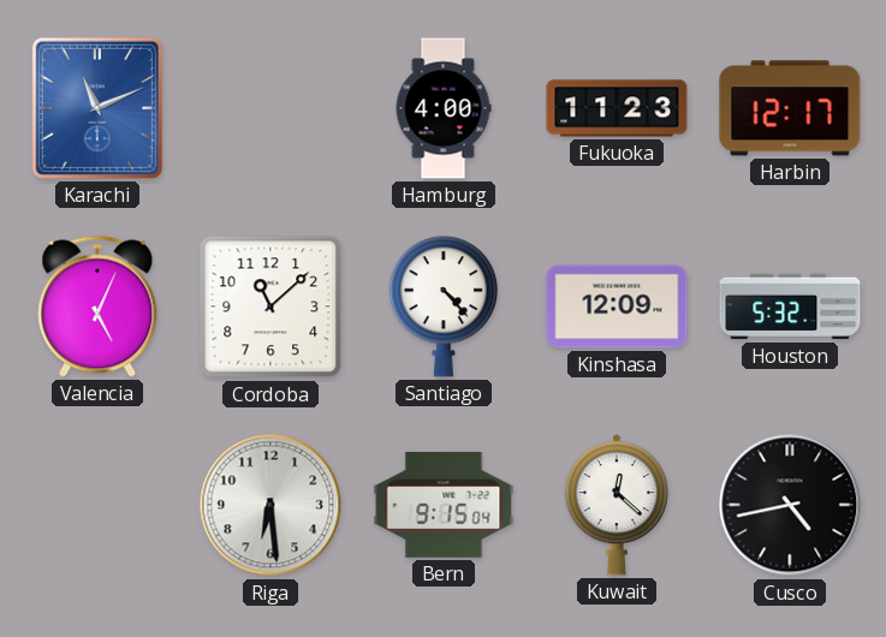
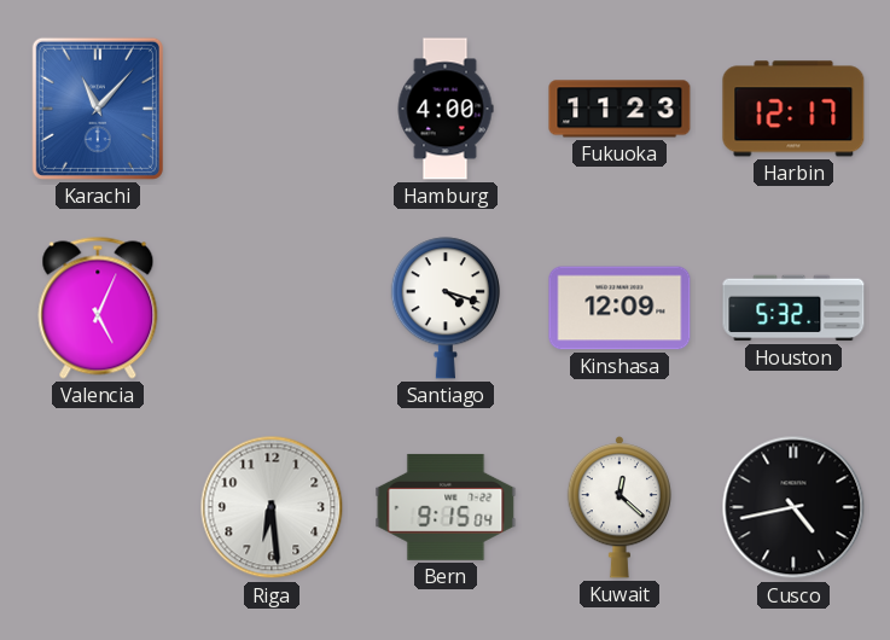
Karachi: 11:11 -> 11:07
Cordoba: 11:08 -> none
Santiago: 4:23 -> 4:18
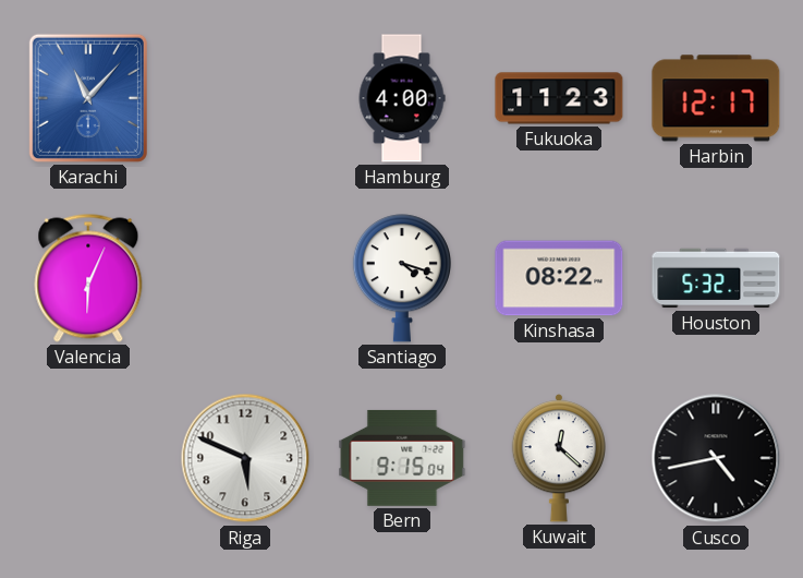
Valencia: 5:04 -> 6:04
Kinshasa: 12:09 -> 08:22
Riga: 6:29 -> 5:49
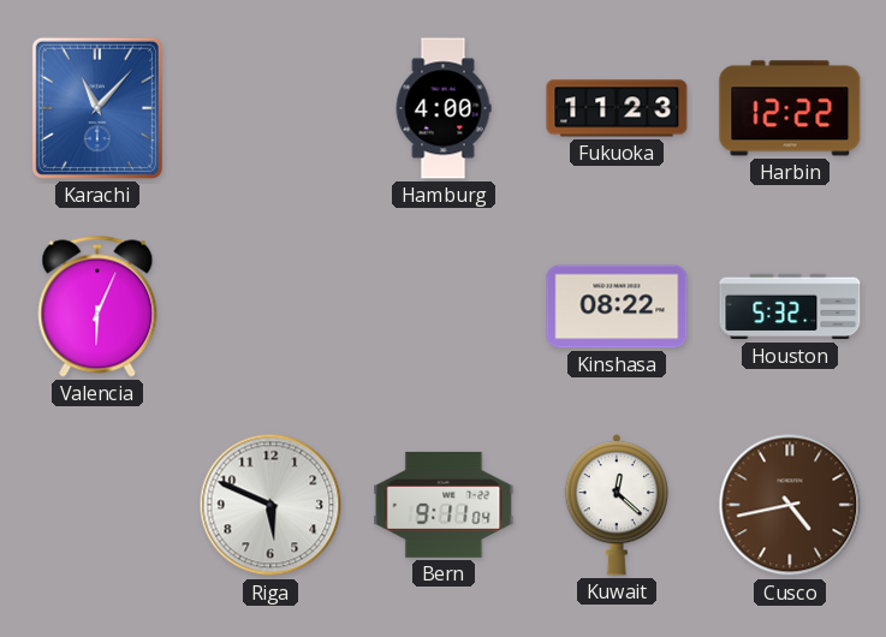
Harbin: 12:17 -> 12:22
Santiago: 4:18 -> none
Bern: 9:15 -> 9:11
Cusco dial: black -> brown
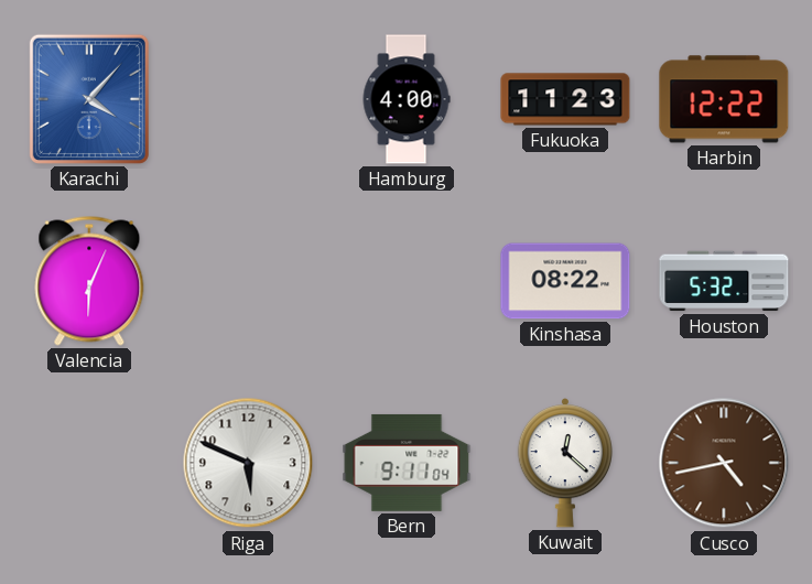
Karachi: 11:07 -> 4:07
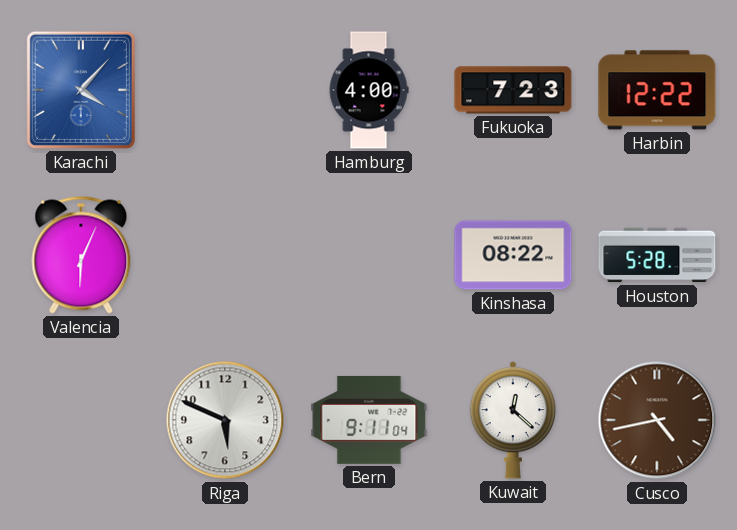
Fukuoka: 11:23 -> 7:23
Houston: 5:32 -> 5:28
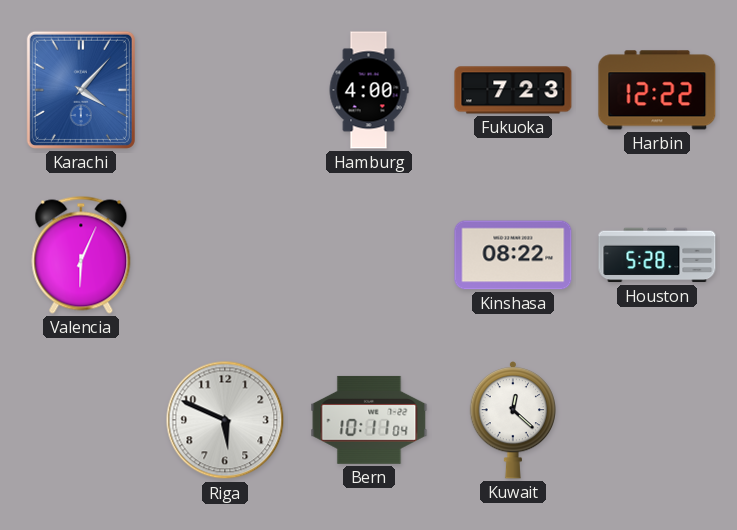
Bern: 9:11 -> 10:11
Cusco: 4:43 -> none
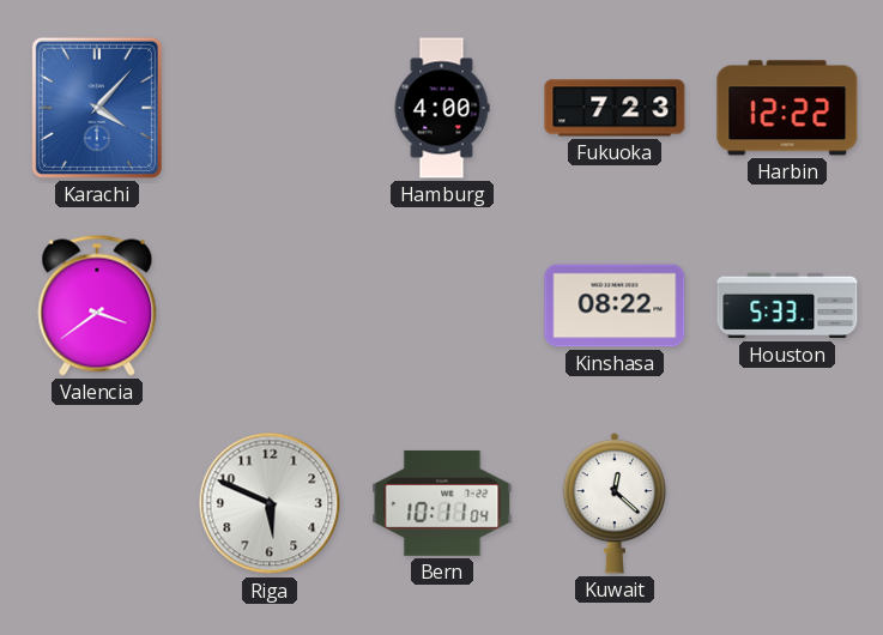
Valencia: 6:04 -> 3:39
Houston: 5:28 -> 5:33
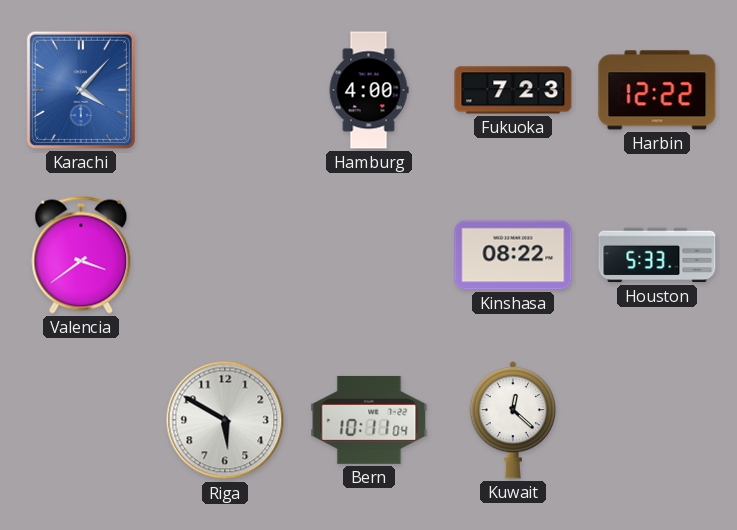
Riga: 5:49 -> 5:50
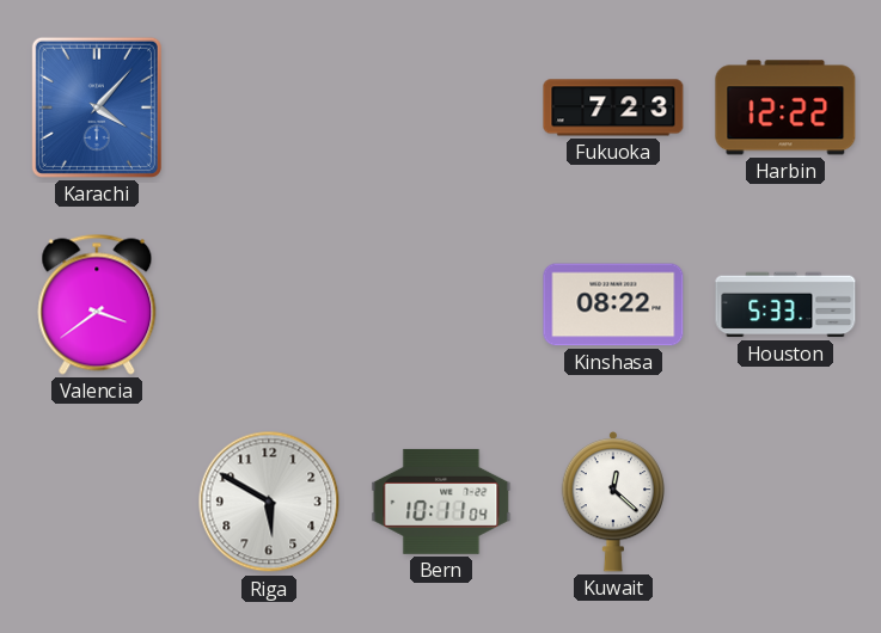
Hamburg: 4:00 -> none
